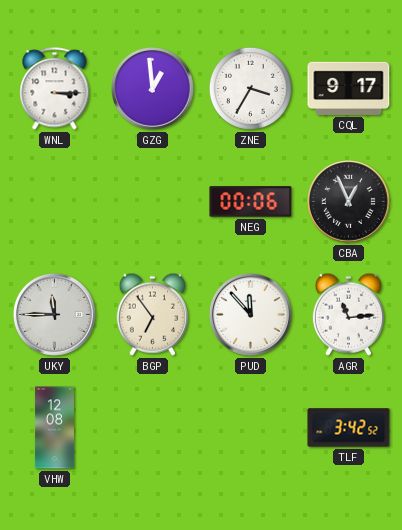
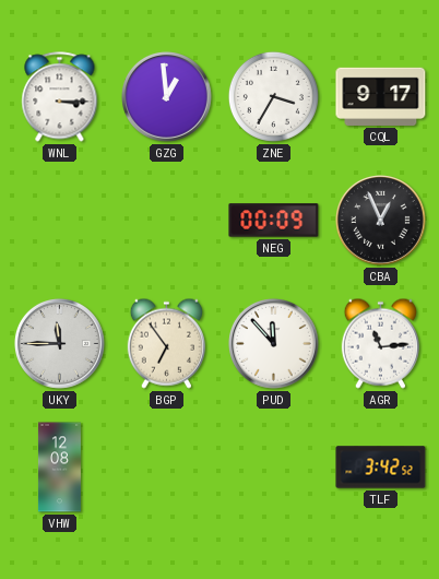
NEG: 00:06 -> 00:09
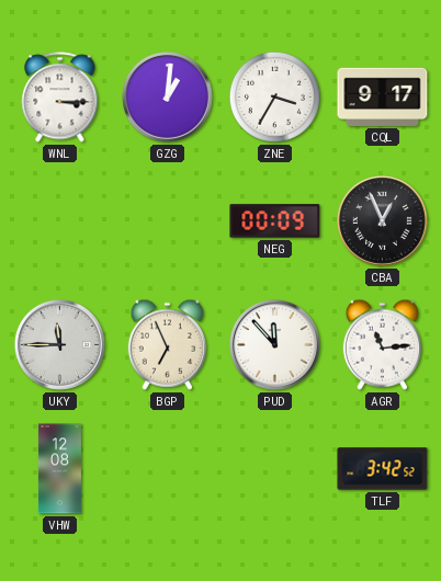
GZG: 12:59 -> 1:01
BGP: 6:54 -> 6:56
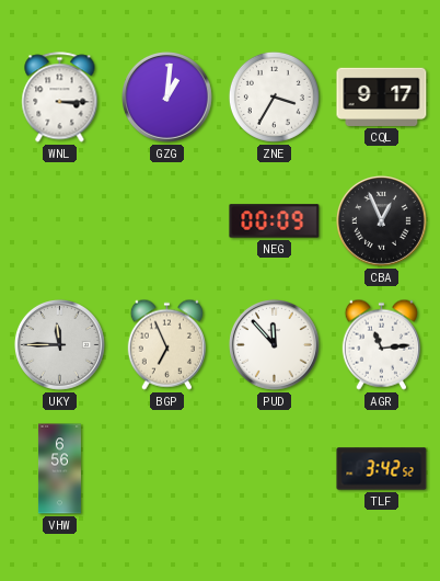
VHW: 12:08 -> 6:56
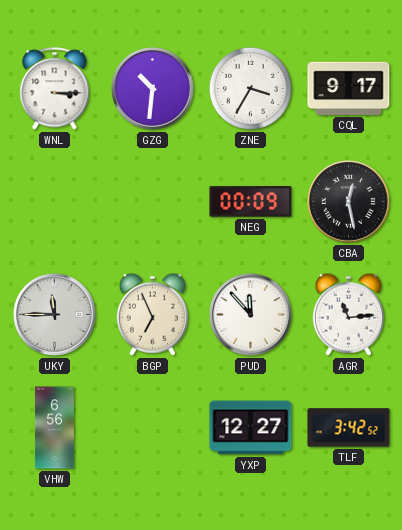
GZG: 1:01 -> 10:31
CBA: 12:56 -> 12:28
YXP: none -> 12:27
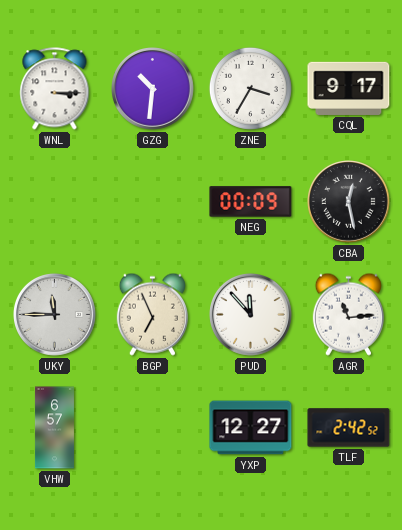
VHW: 6:56 -> 6:57
TLF: 3:42 -> 2:42
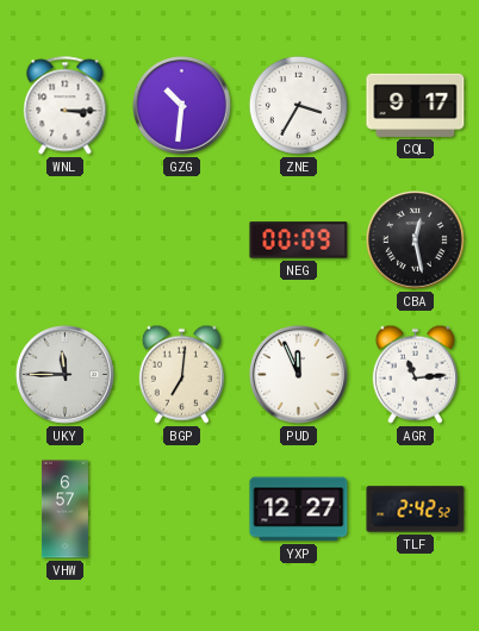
BGP: 6:56 -> 7:01
PUD: 11:53 -> 11:56
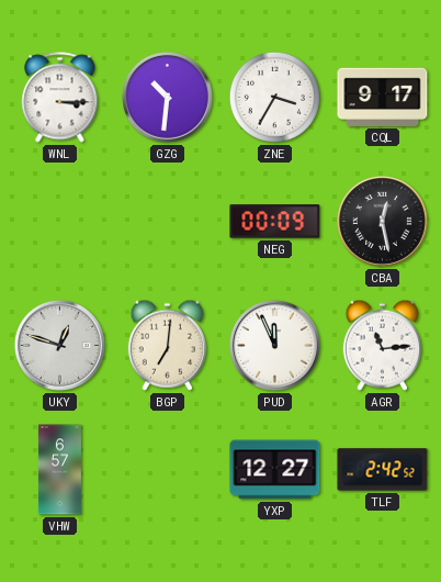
UKY: 11:45 -> 12:48
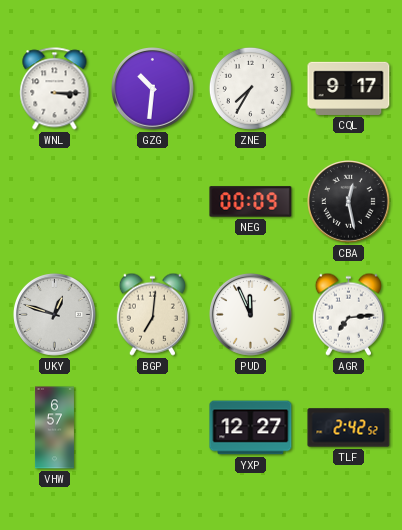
ZNE: 3:35 -> 7:35
AGR: 11:14 -> 7:14
